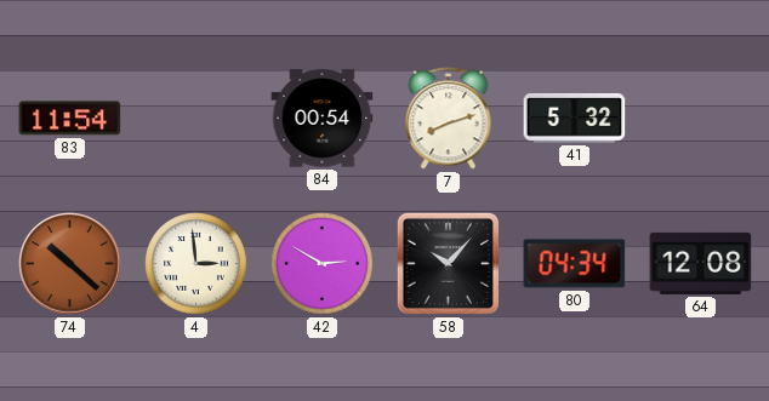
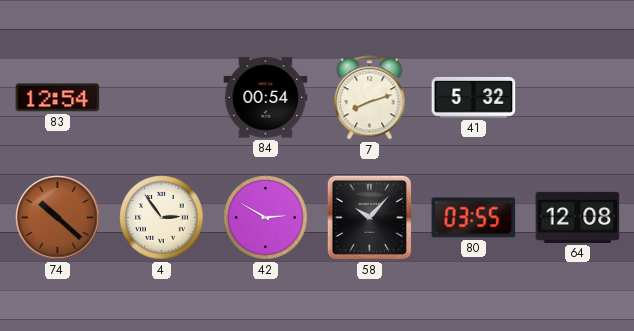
83: 11:54 -> 12:54
4: 2:59 -> 2:54
80: 04:34 -> 03:55
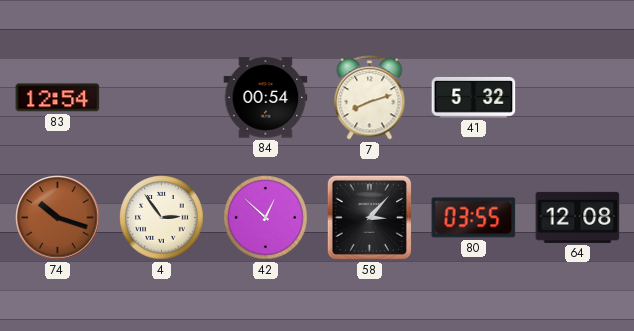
74: 10:22 -> 10:18
42: 2:50 -> 12:52
58: 10:07 -> 3:07
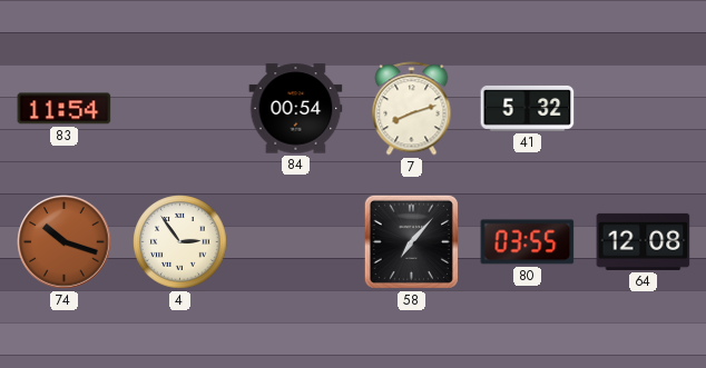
83: 12:54 -> 11:54
42: 12:52 -> none
58: 3:07 -> 7:07
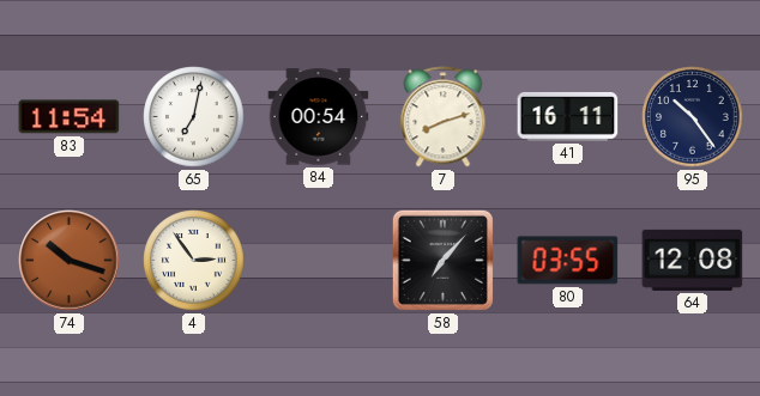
65: none -> 7:02
41: 5:32 -> 16:11
95: none -> 10:24
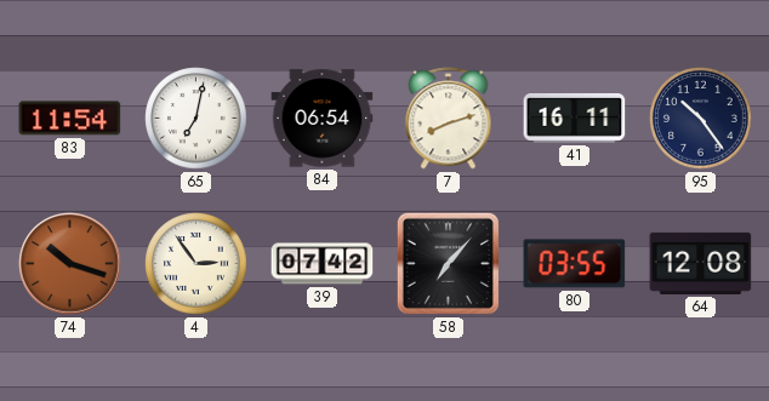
84: 00:54 -> 06:54
39: none -> 07:42
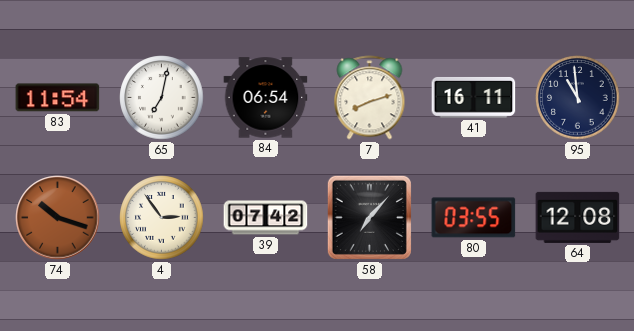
95: 10:24 -> 10:59
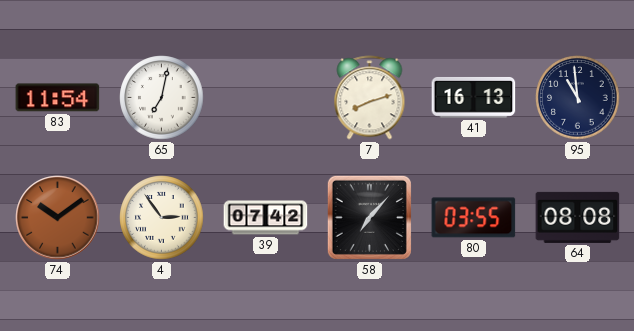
84: 06:54 -> none
41: 16:11 -> 16:13
74: 10:18 -> 10:09
64: 12:08 -> 08:08
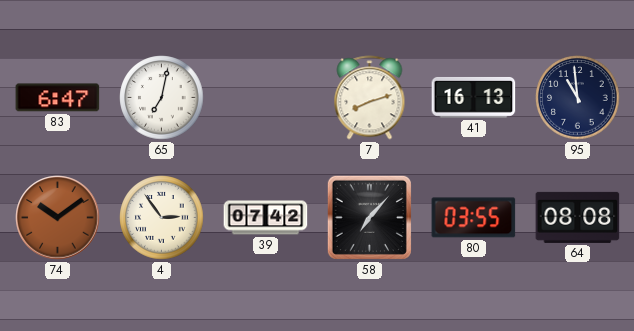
83: 11:54 -> 6:47
